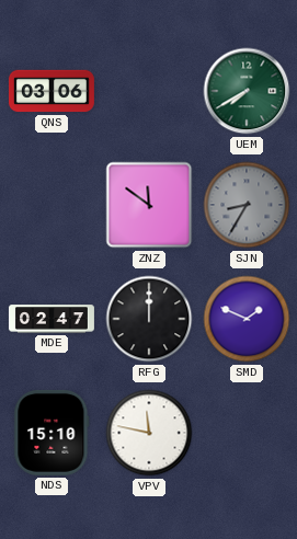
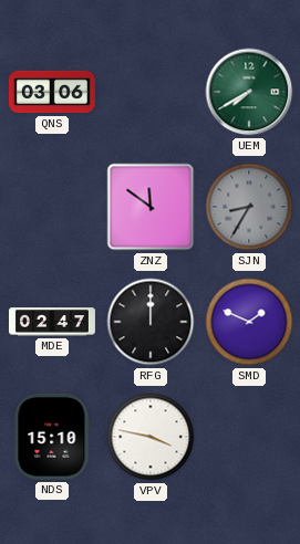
VPV: 11:47 -> 3:47
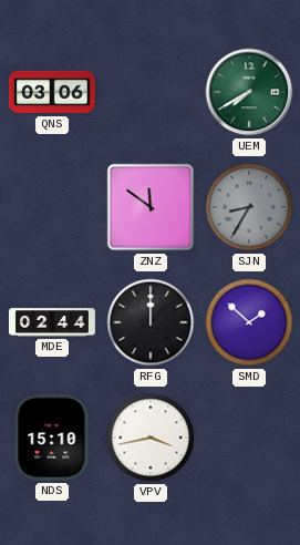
MDE: 02:47 -> 02:44
SMD: 1:49 -> 1:52
VPV: 3:47 -> 3:43
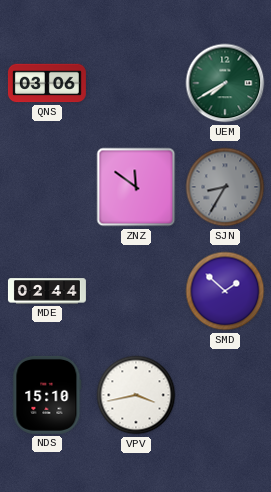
RFG: 12:00 -> none
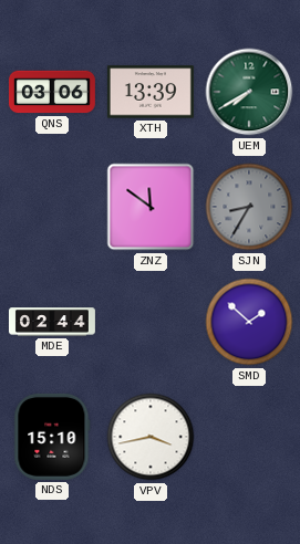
XTH: none -> 13:39
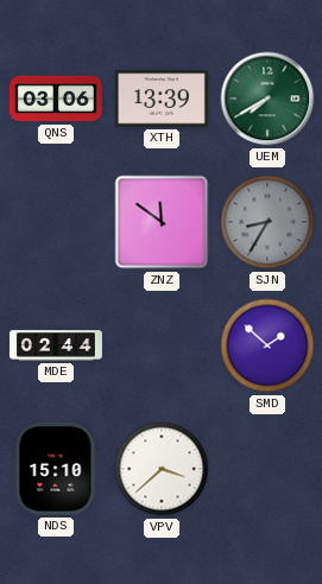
VPV: 3:43 -> 3:38
